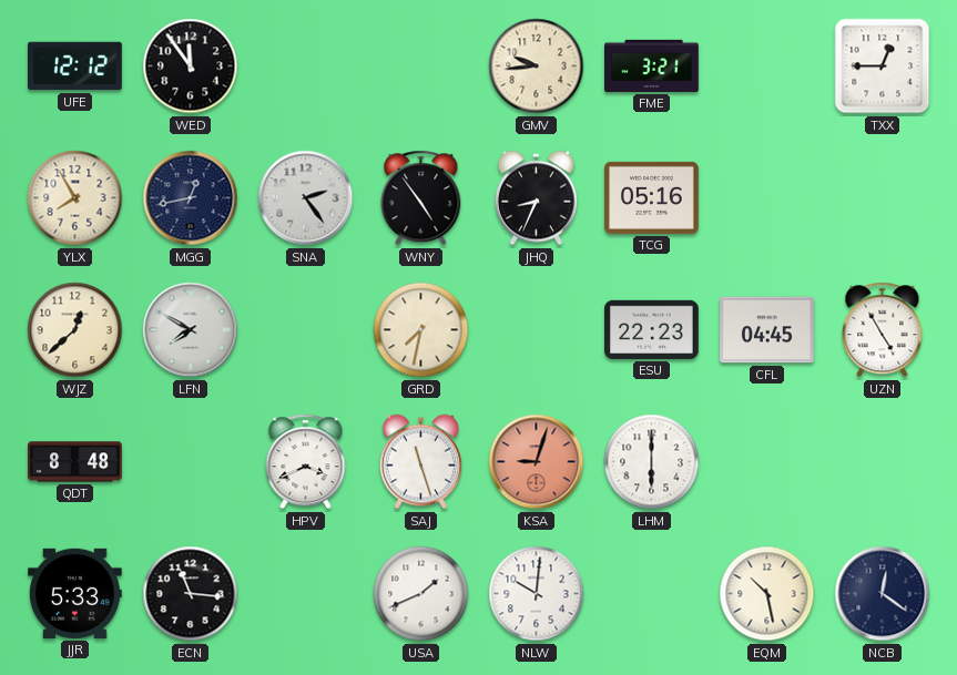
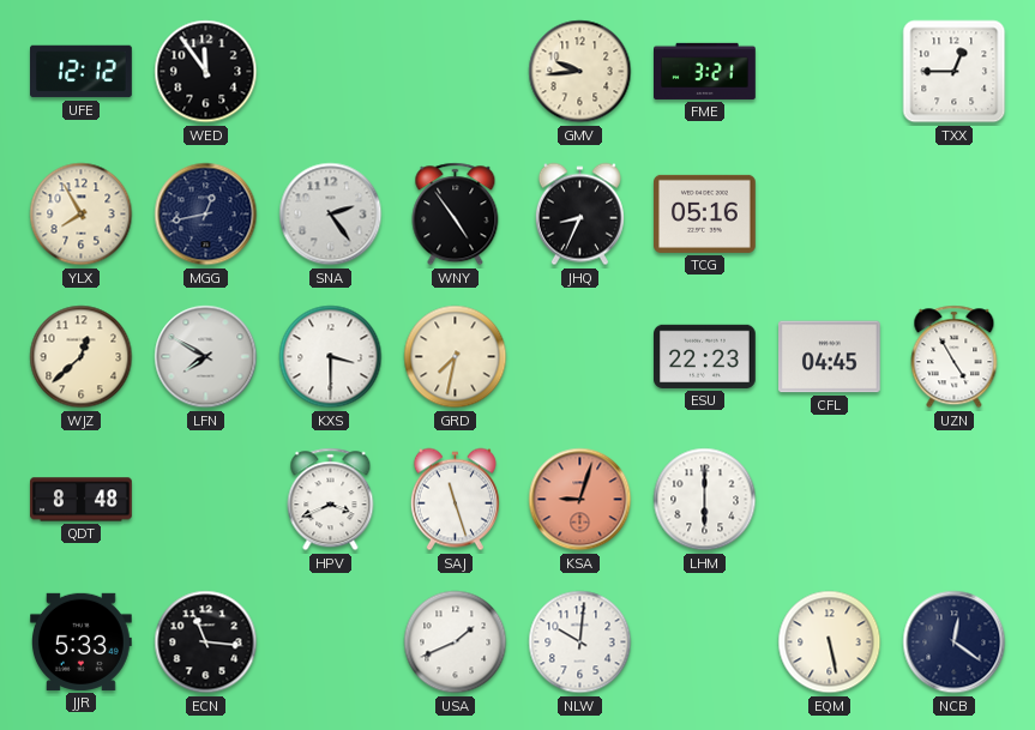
KXS: none -> 3:30
EQM: 10:28 -> 5:28
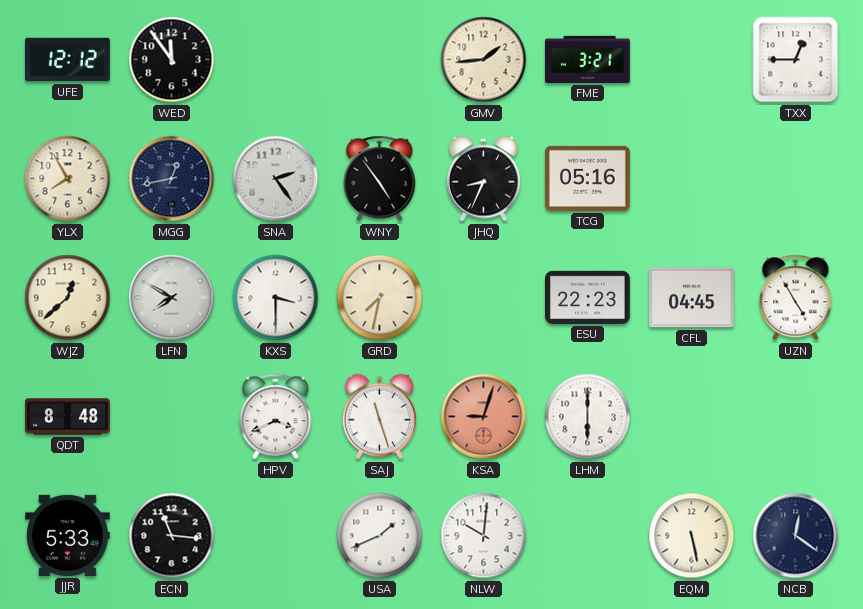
GMV: 9:44 -> 1:44
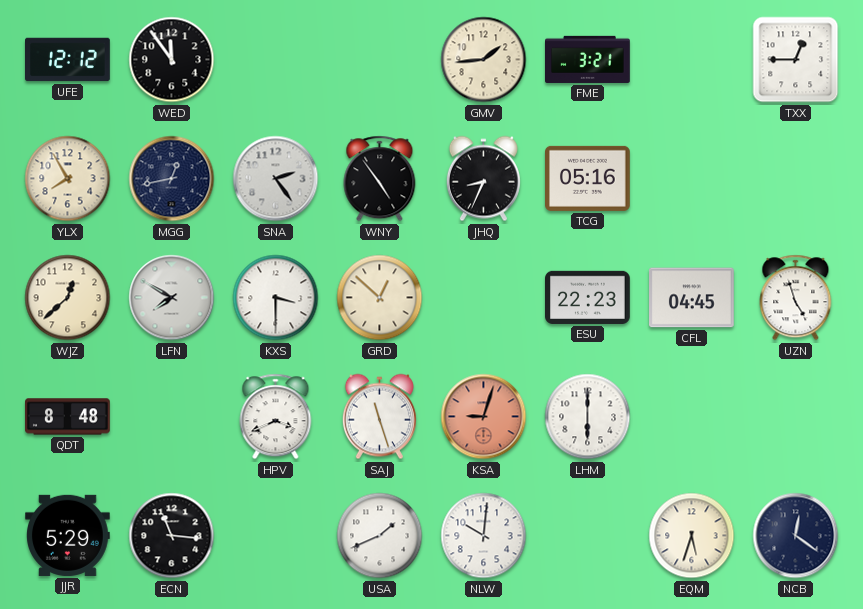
GRD: 7:32 -> 12:52
UZN: 4:55 -> 4:57
JJR: 5:33 -> 5:29
EQM: 5:28 -> 5:33
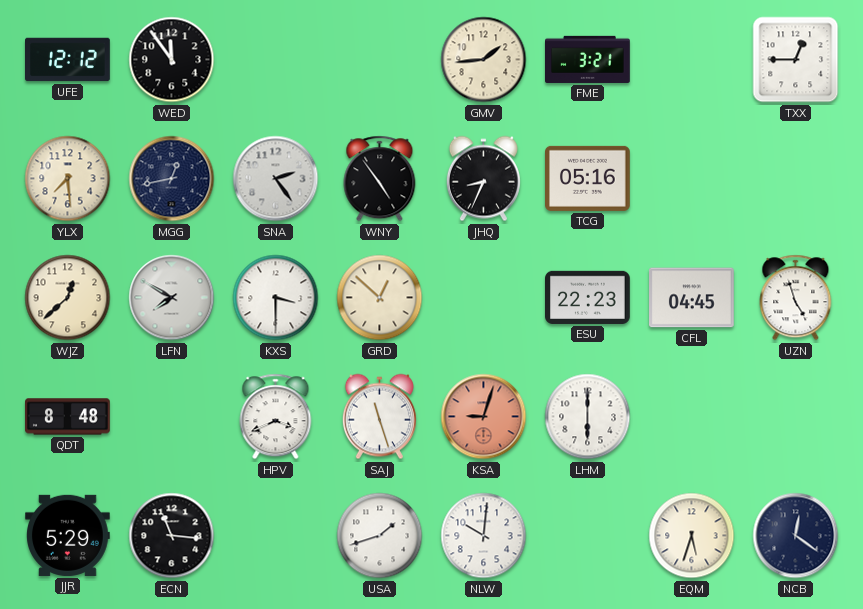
YLX: 7:55 -> 7:29
USA: 1:41 -> 1:42
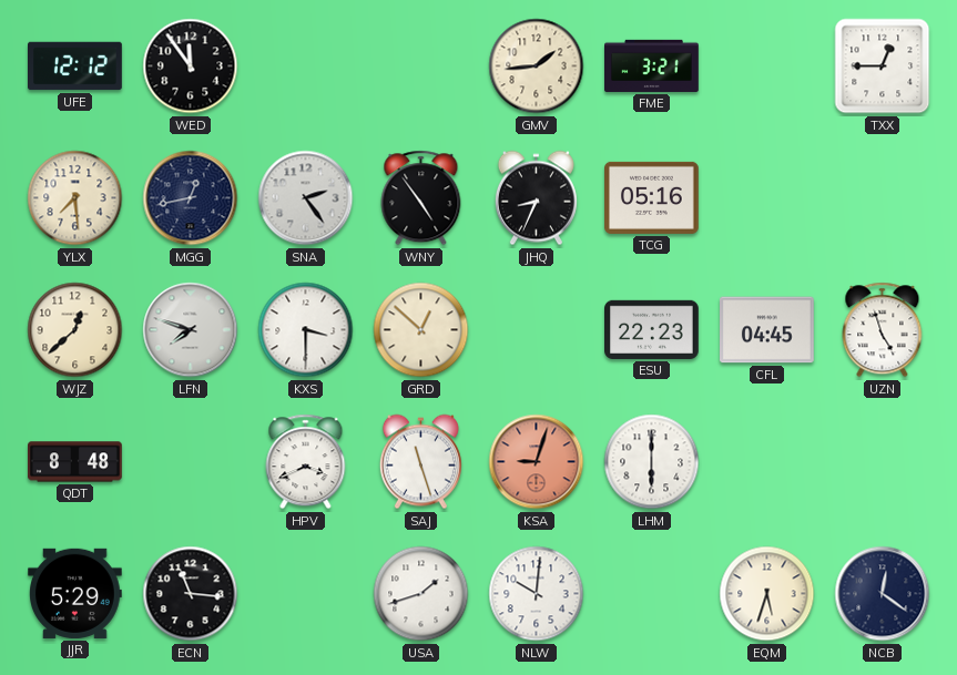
LFN: 7:50 -> 7:48
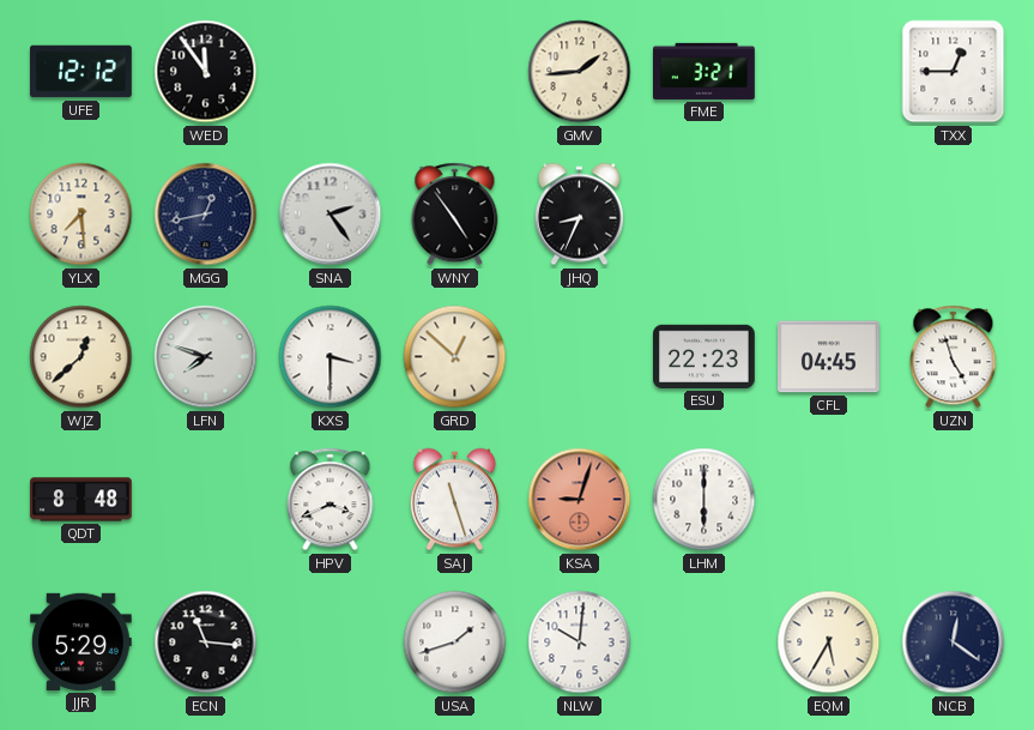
TCG: 05:16 -> none
EQM: 5:33 -> 5:35
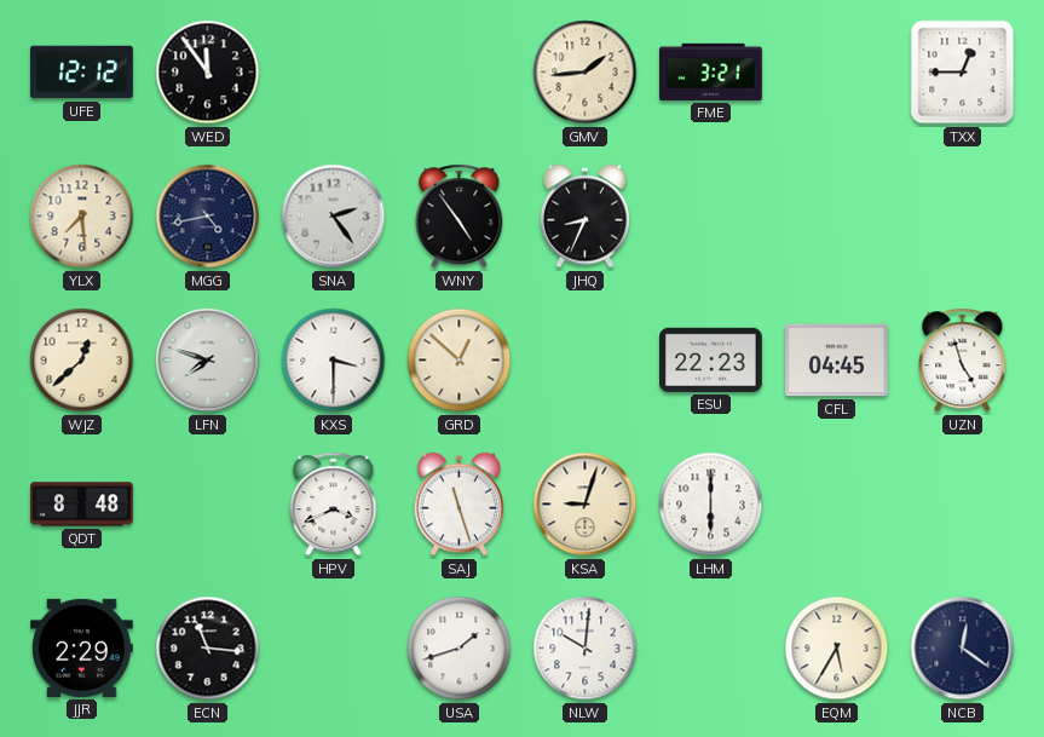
MGG: 12:43 -> 4:43
KSA dial: salmon -> cream
JJR: 5:29 -> 2:29
